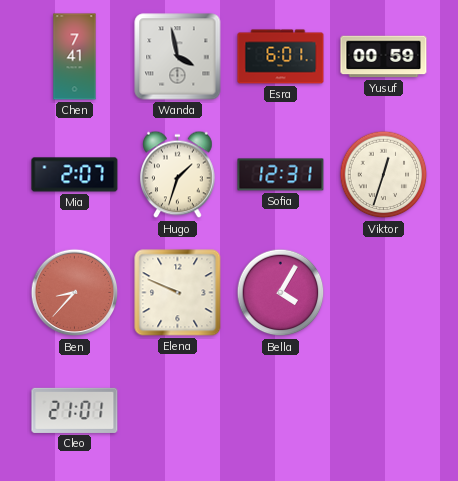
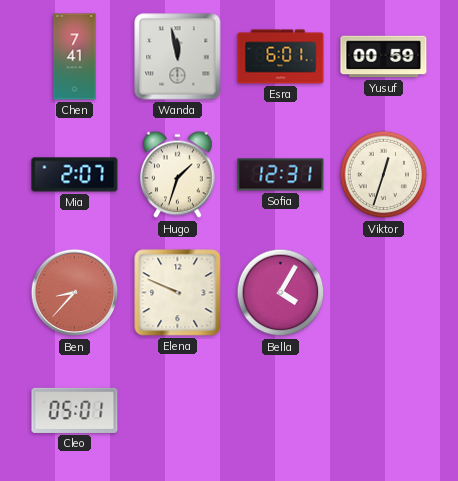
Wanda: 3:58 -> 11:58
Cleo: 21:01 -> 05:01
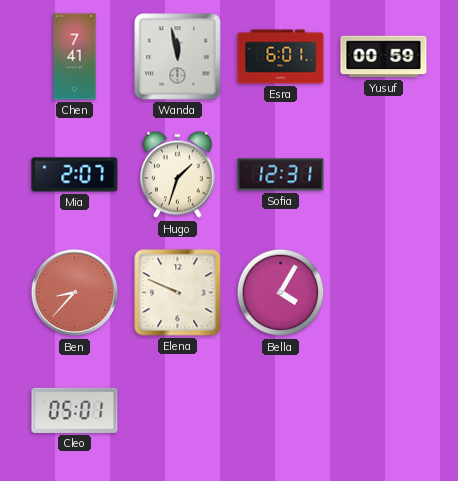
Viktor: 12:33 -> none
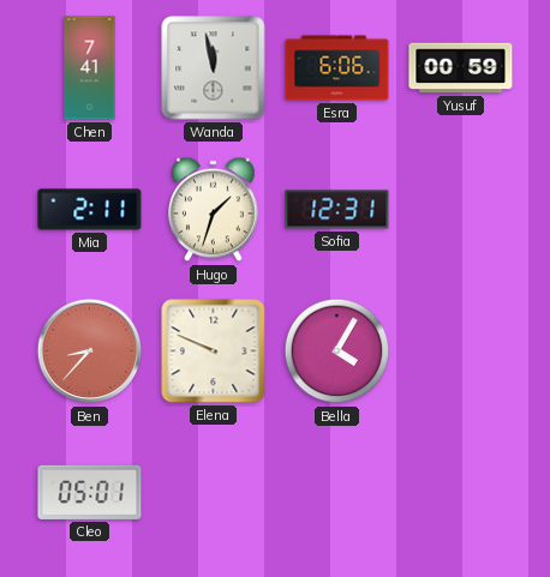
Esra: 6:01 -> 6:06
Mia: 2:07 -> 2:11
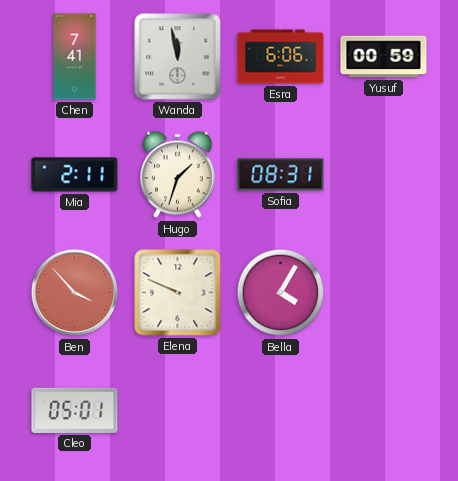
Sofia: 12:31 -> 08:31
Ben: 8:37 -> 3:53
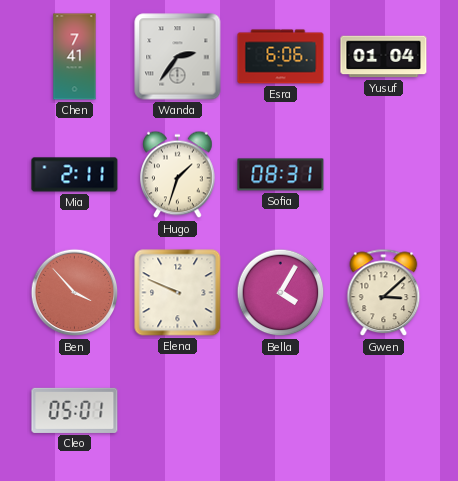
Wanda: 11:58 -> 2:36
Yusuf: 00:59 -> 01:04
Gwen: none -> 3:08
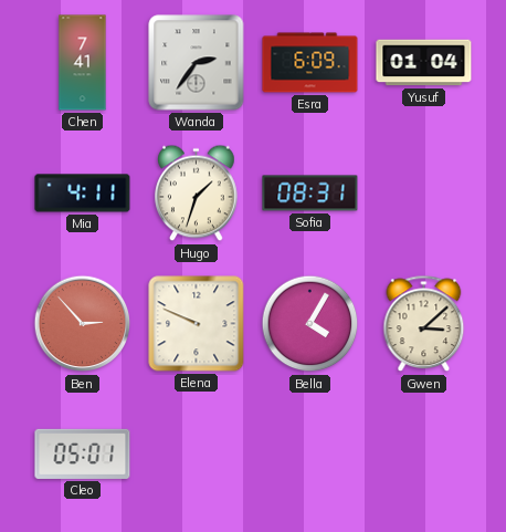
Esra: 6:06 -> 6:09
Mia: 2:11 -> 4:11
Ben: 3:53 -> 2:53
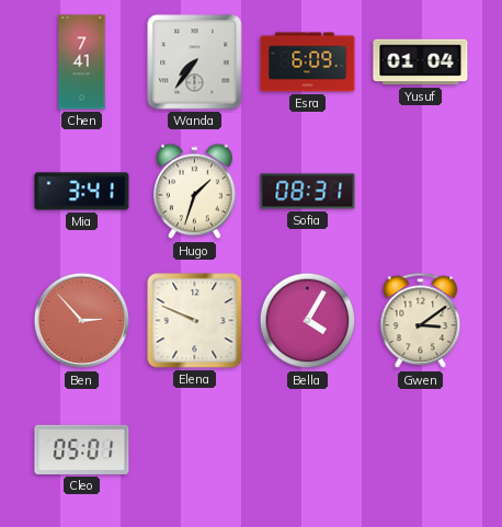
Wanda: 2:36 -> 7:36
Mia: 4:11 -> 3:41
Gwen: 3:08 -> 3:09
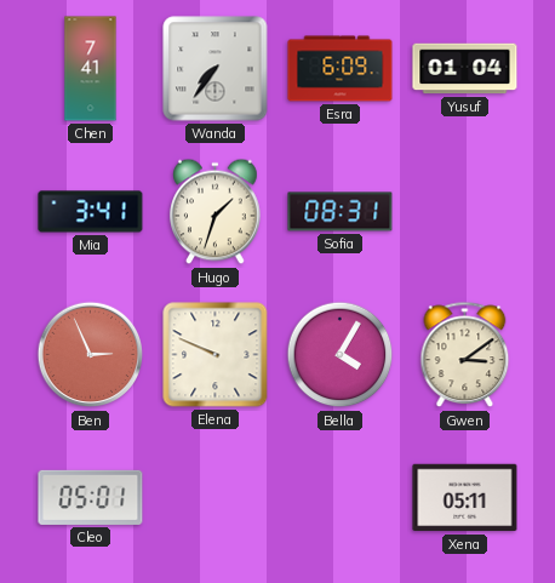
Ben: 2:53 -> 2:56
Xena: none -> 05:11
